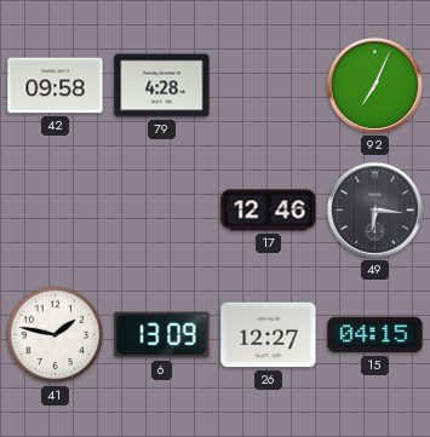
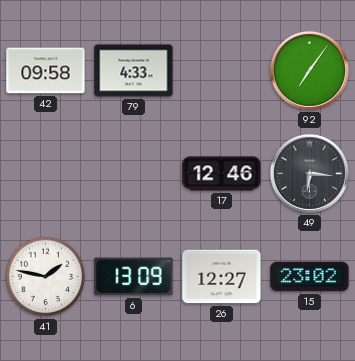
79: 4:28 -> 4:33
92: 7:04 -> 7:06
15: 04:15 -> 23:02
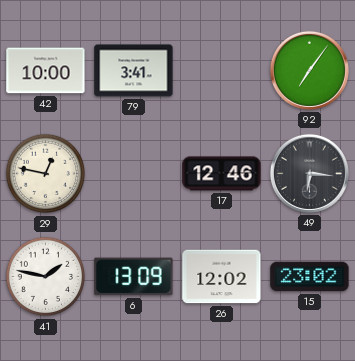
42: 09:58 -> 10:00
79: 4:33 -> 3:41
29: none -> 12:47
26: 12:27 -> 12:02
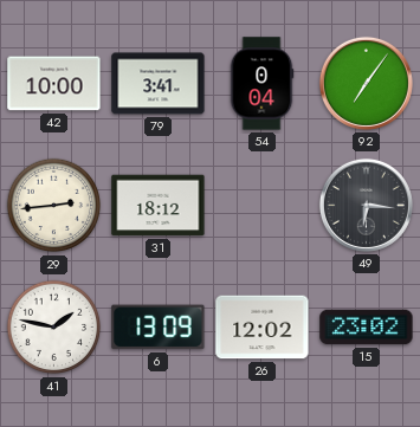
54: none -> 0:04
29: 12:47 -> 2:44
31: none -> 18:12
17: 12:46 -> none
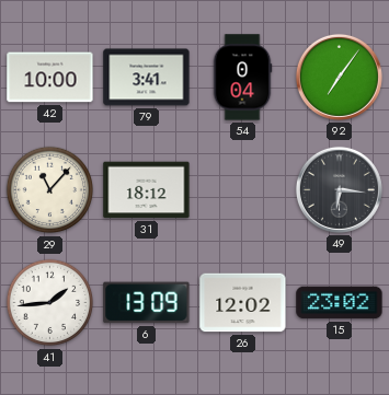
29: 2:44 -> 11:07
41: 1:47 -> 1:44
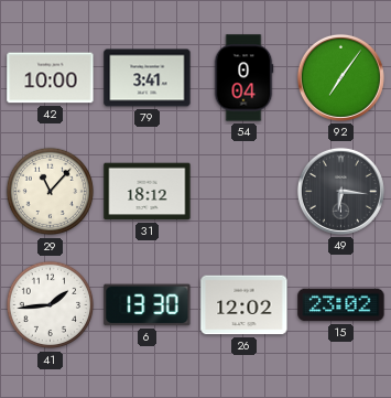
6: 13:09 -> 13:30
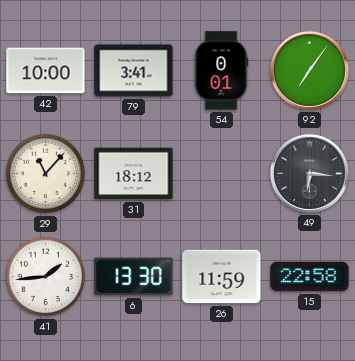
54: 0:04 -> 0:01
26: 12:02 -> 11:59
15: 23:02 -> 22:58
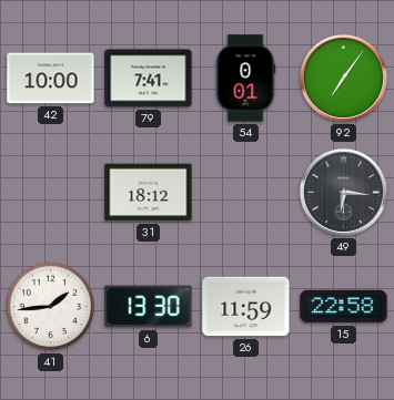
79: 3:41 -> 7:41
29: 11:07 -> none
